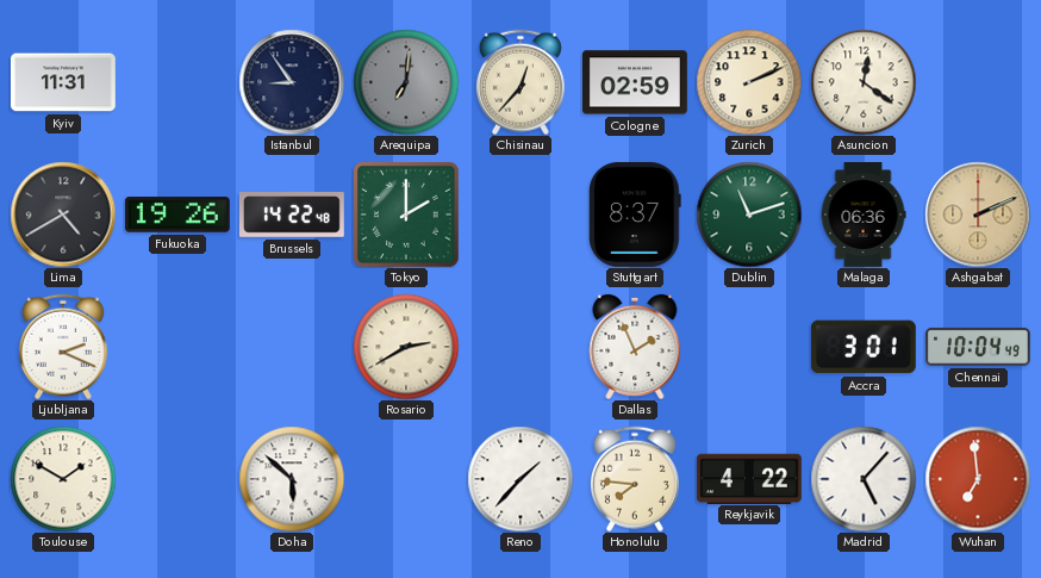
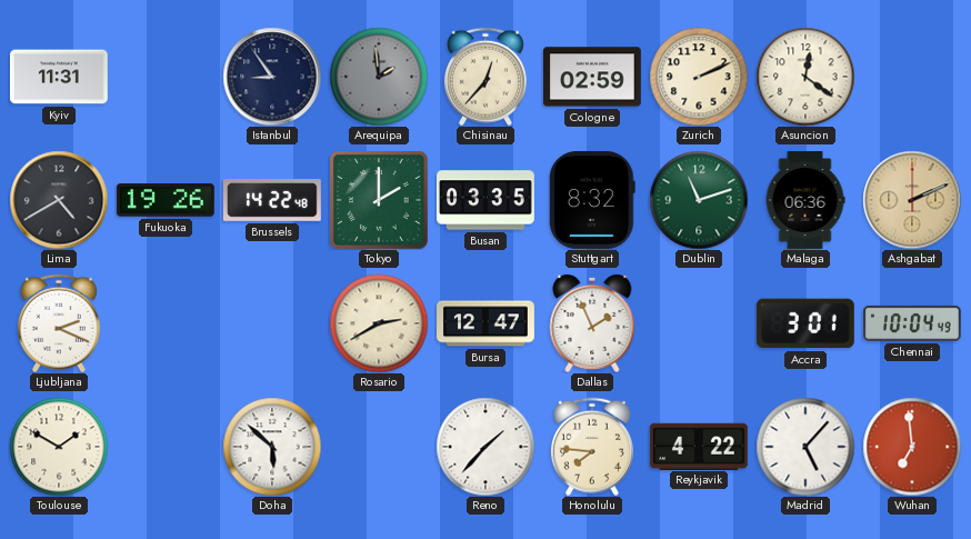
Arequipa: 7:01 -> 1:59
Busan: none -> 03:35
Stuttgart: 8:37 -> 8:32
Bursa: none -> 12:47
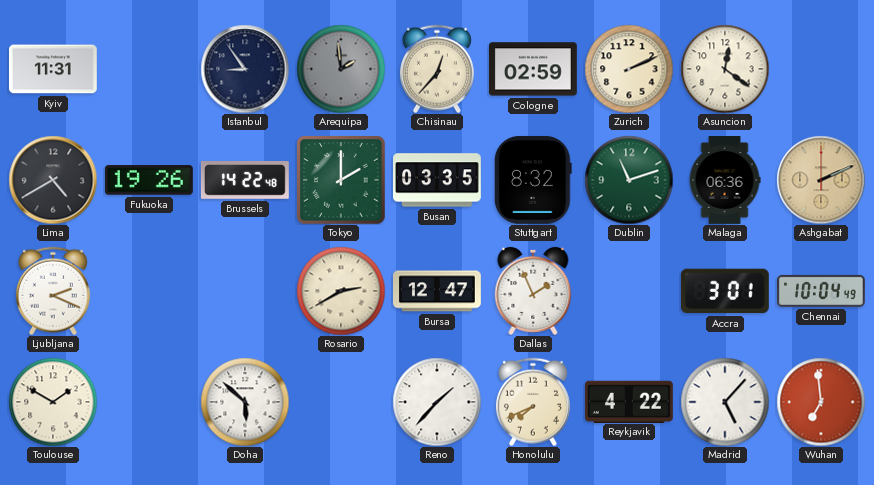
Honolulu: 7:46 -> 7:41
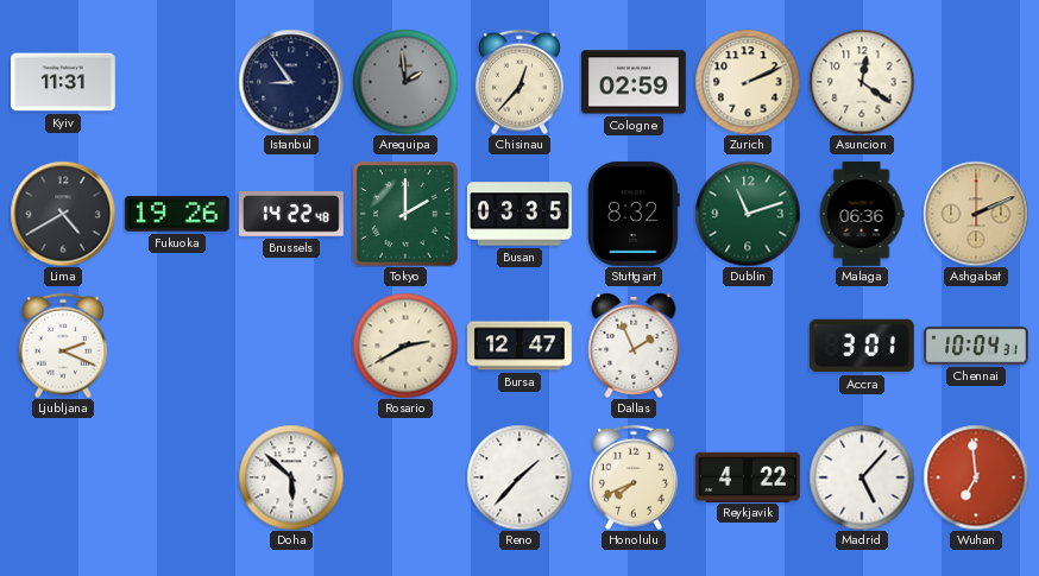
Chennai: 10:04:49 -> 10:04:31
Toulouse: 1:50 -> none
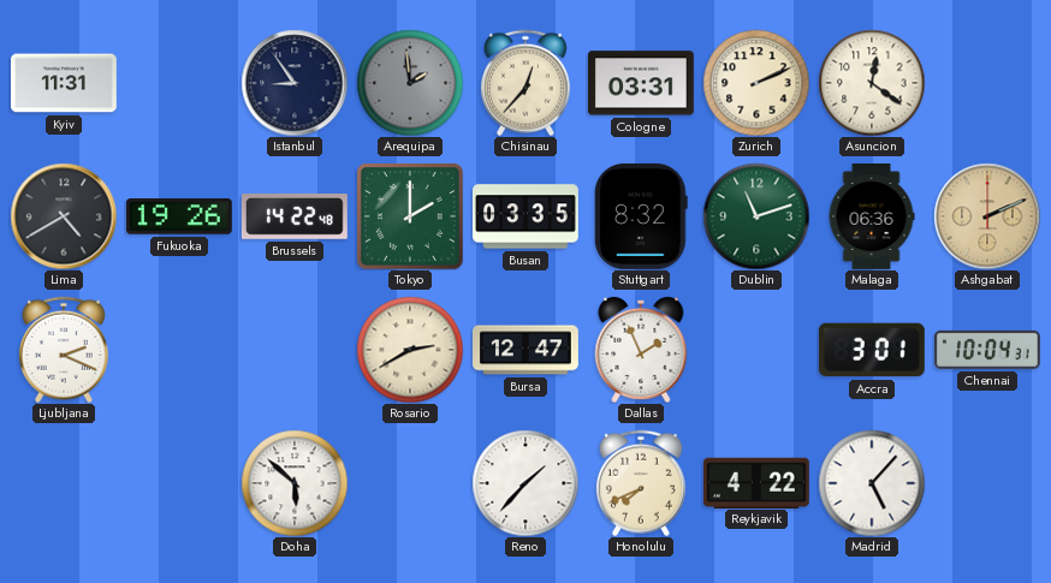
Cologne: 02:59 -> 03:31
Wuhan: 6:59 -> none
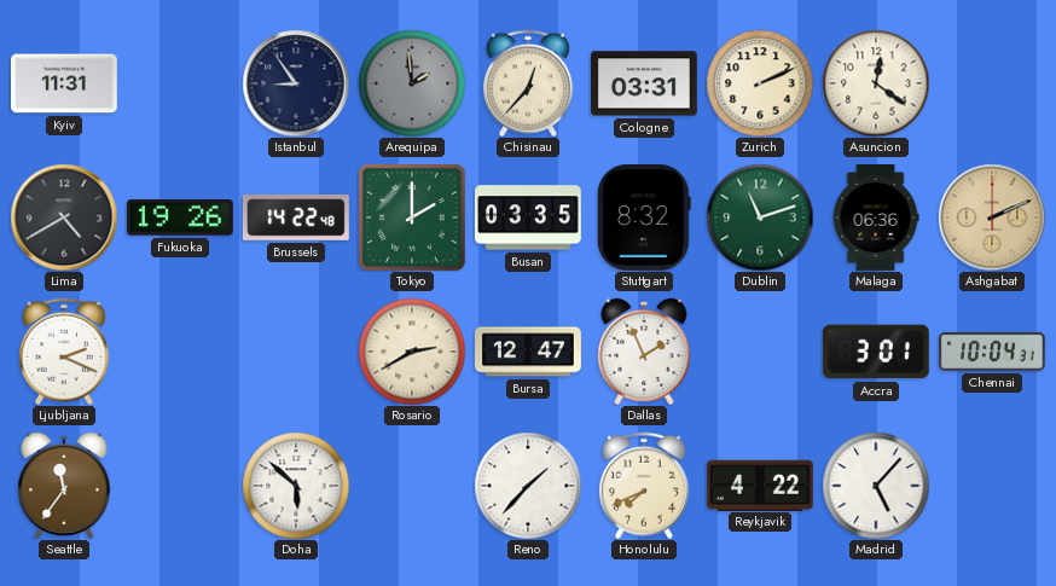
Seattle: none -> 11:36
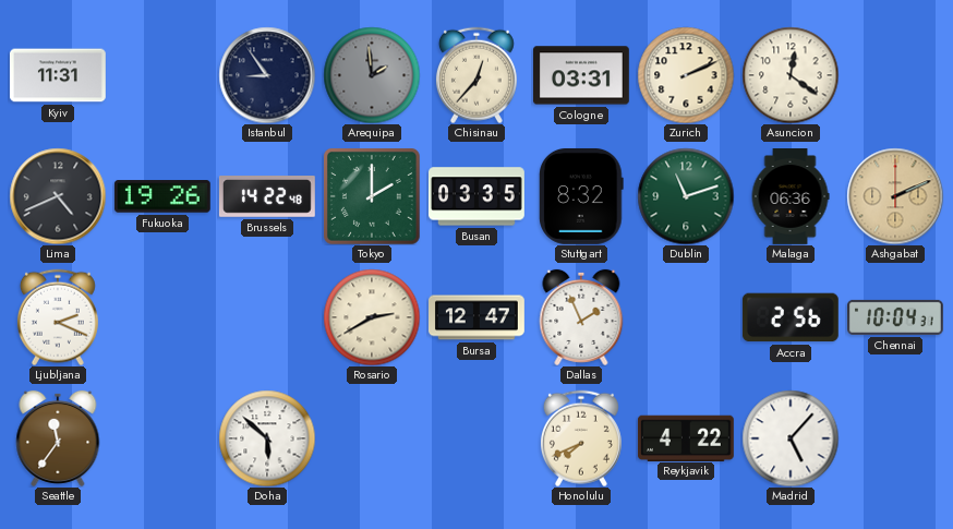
Lima: 4:40 -> 4:41
Accra: 3:01 -> 2:56
Reno: 1:37 -> none
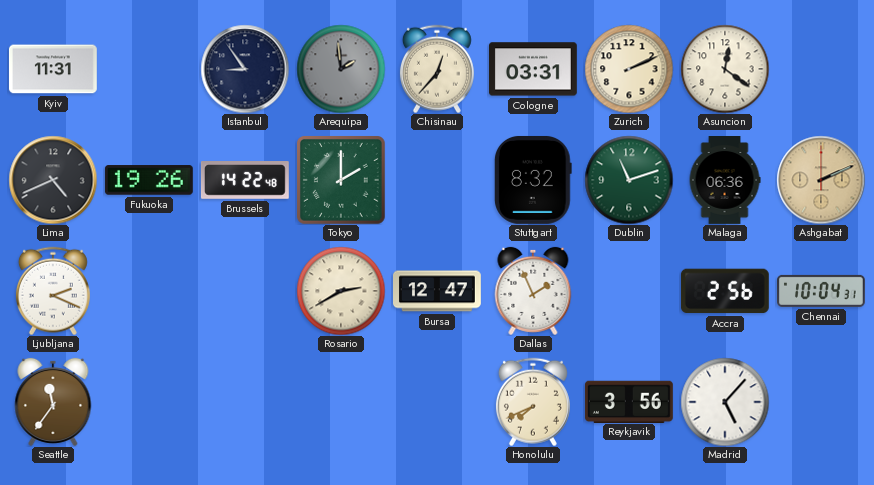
Busan: 03:35 -> none
Doha: 5:52 -> none
Reykjavik: 4:22 -> 3:56
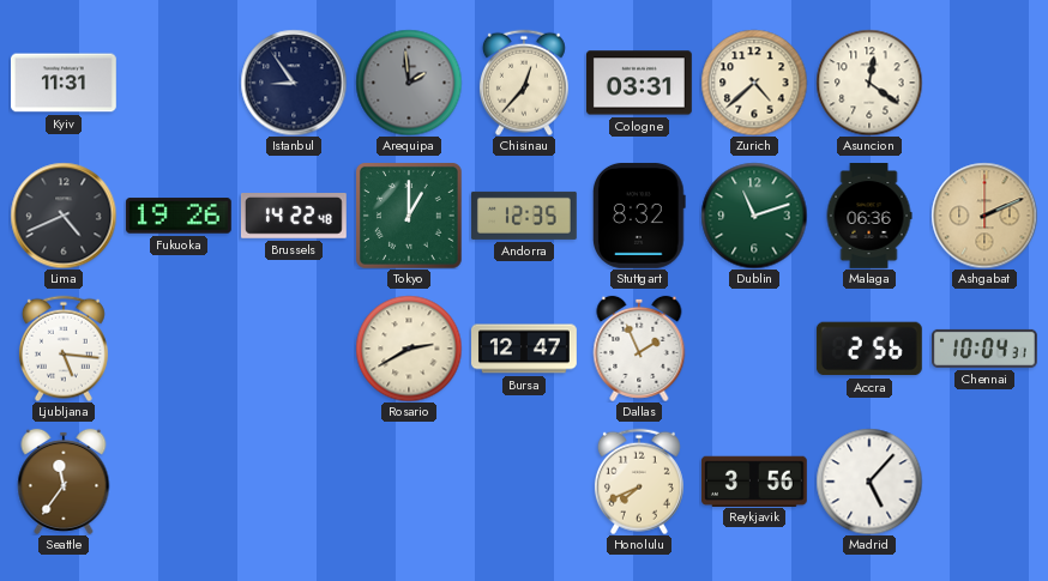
Zurich: 2:11 -> 4:38
Tokyo: 2:00 -> 1:00
Andorra: none -> 12:35
Ljubljana: 2:19 -> 5:16
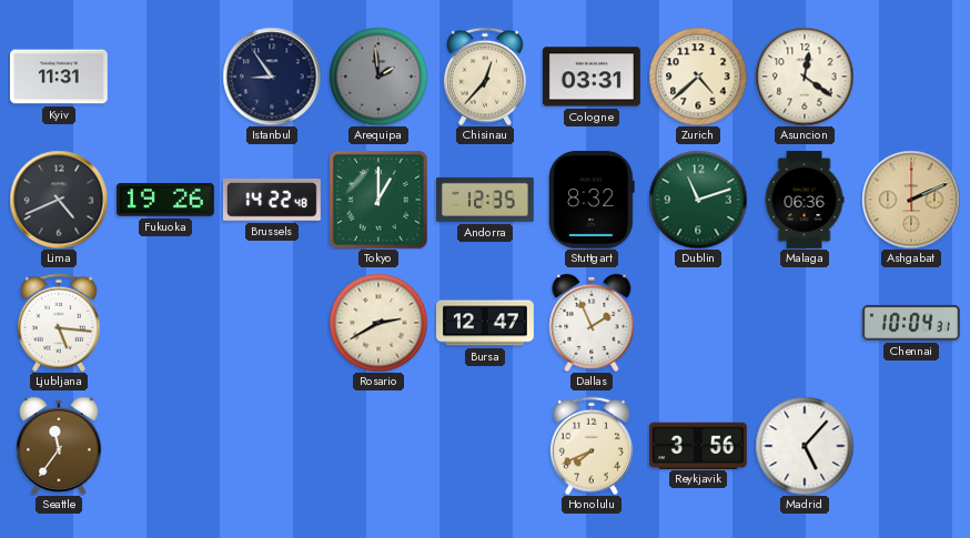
Accra: 2:56 -> none
